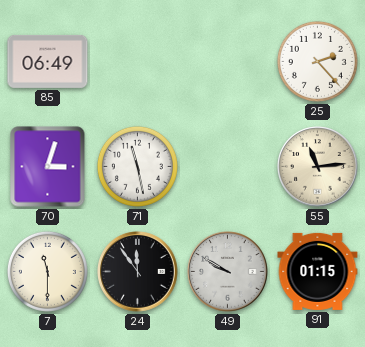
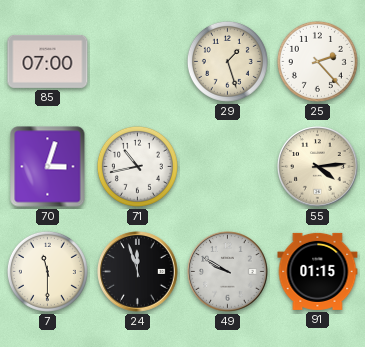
85: 06:49 -> 07:00
29: none -> 1:27
71: 11:28 -> 10:43
55: 11:14 -> 4:14
24: 11:54 -> 11:57
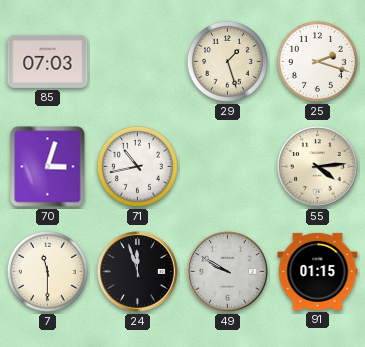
85: 07:00 -> 07:03
25: 2:23 -> 2:18
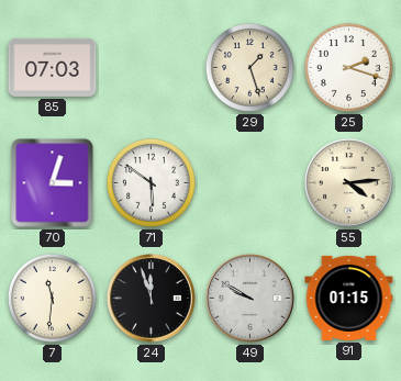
71: 10:43 -> 5:51
7: 11:30 -> 11:31
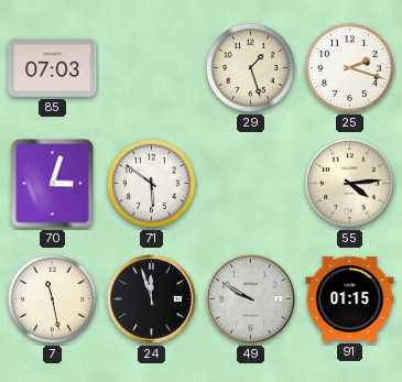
7: 11:31 -> 11:28
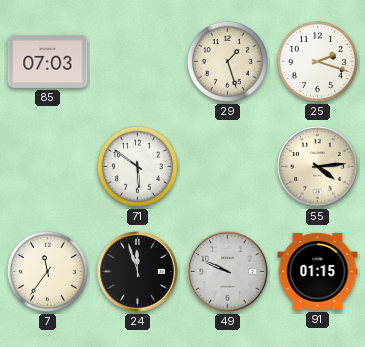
70: 3:03 -> none
7: 11:28 -> 11:36
49: 9:50 -> 9:49
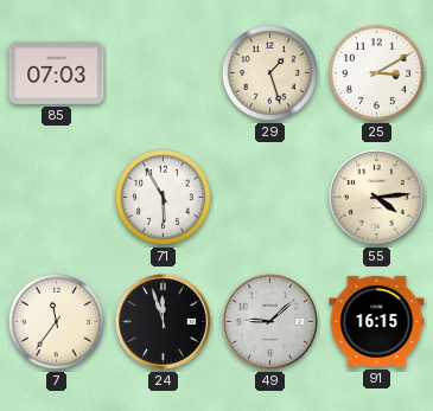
25: 2:18 -> 3:10
71: 5:51 -> 5:55
49: 9:49 -> 9:08
91: 01:15 -> 16:15
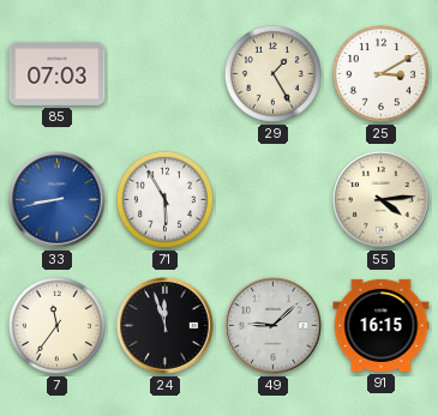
29: 1:27 -> 1:25
33: none -> 8:43
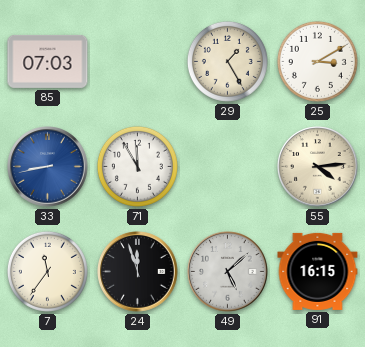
71: 5:55 -> 11:55
49: 9:08 -> 5:08
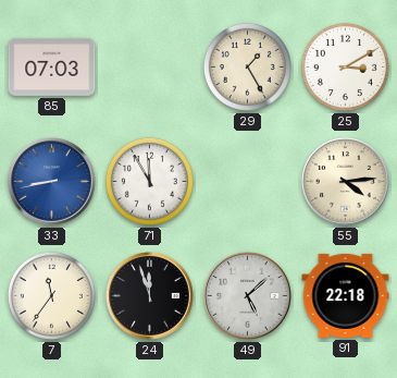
91: 16:15 -> 22:18
